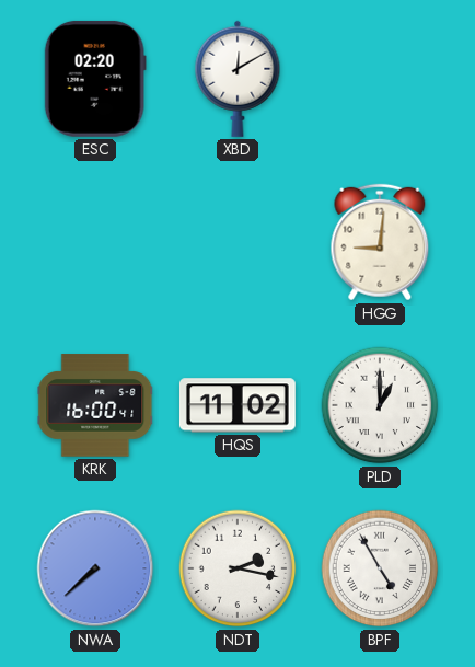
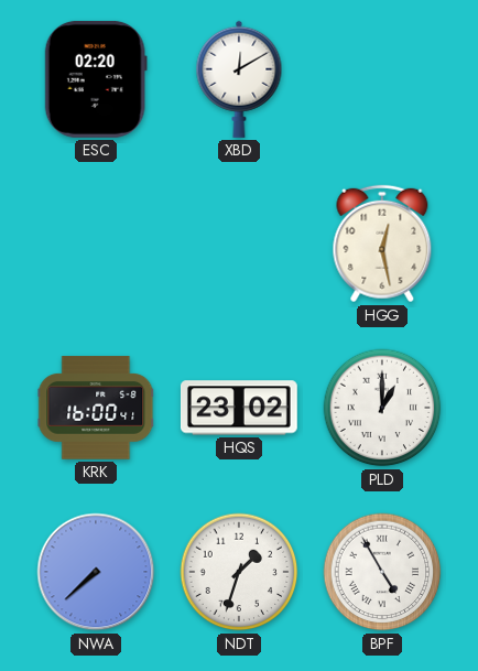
HGG: 9:01 -> 12:28
HQS: 11:02 -> 23:02
NDT: 2:17 -> 1:33
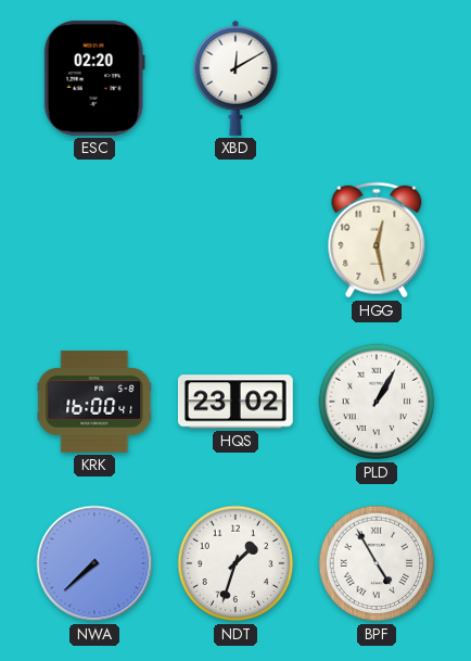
PLD: 1:00 -> 1:05
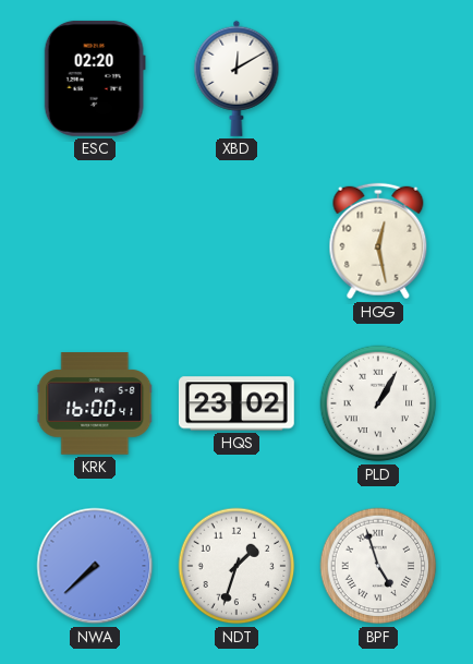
BPF: 4:55 -> 4:57
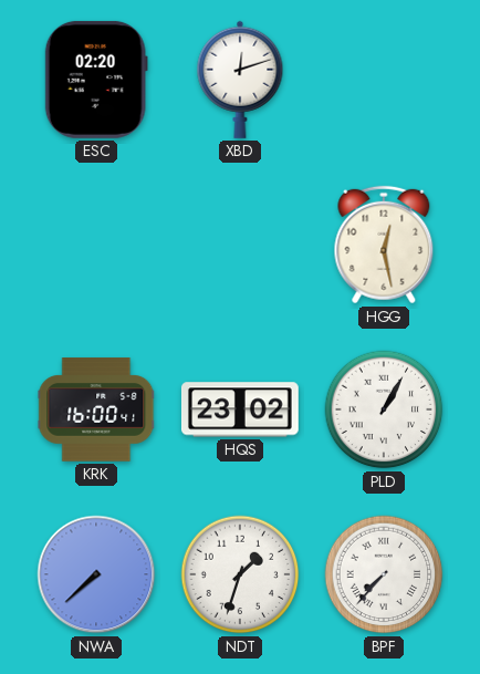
XBD: 12:10 -> 12:12
BPF: 4:57 -> 7:37
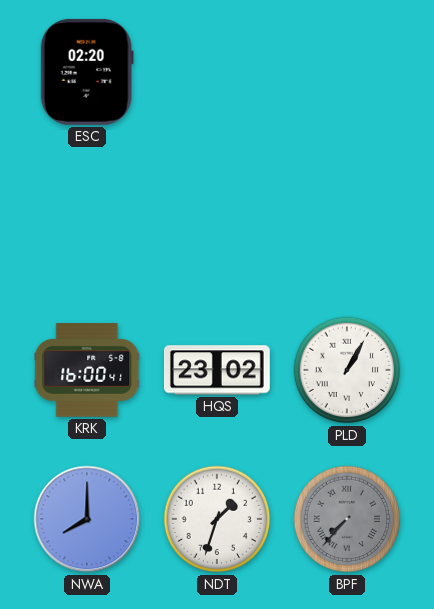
XBD: 12:12 -> none
HGG: 12:28 -> none
NWA: 7:38 -> 8:00
BPF dial: white -> grey
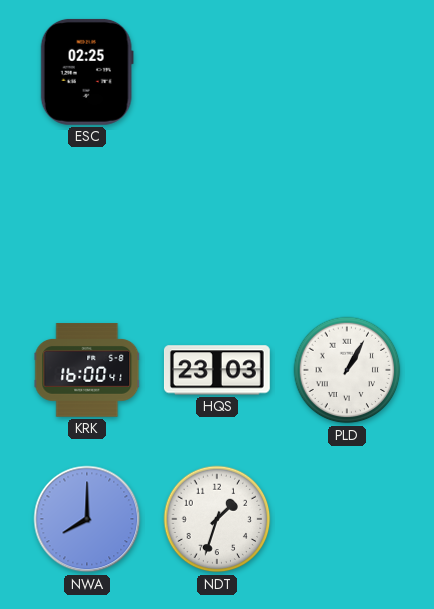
ESC: 02:20 -> 02:25
HQS: 23:02 -> 23:03
BPF: 7:37 -> none
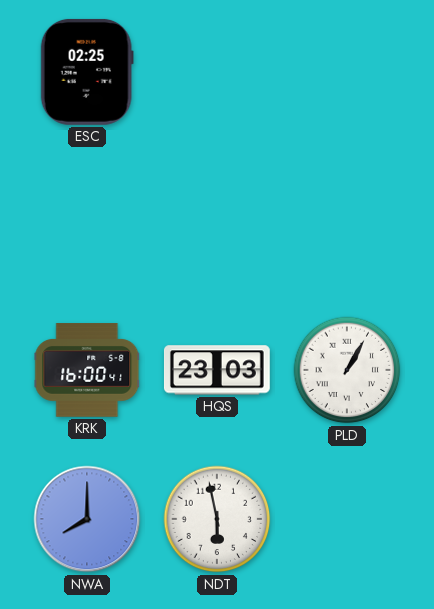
NDT: 1:33 -> 5:58
